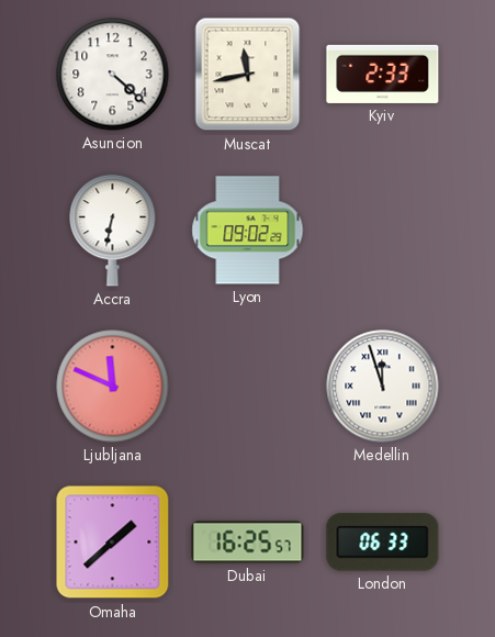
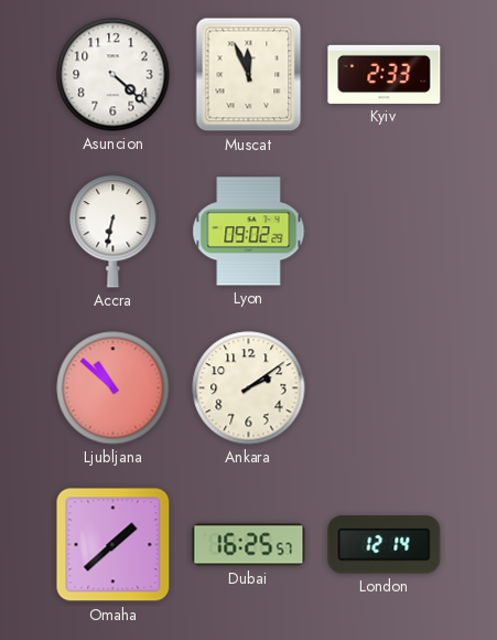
Muscat: 11:43 -> 11:56
Ljubljana: 11:49 -> 10:52
Ankara: none -> 2:09
Medellin: 11:57 -> none
London: 06:33 -> 12:14
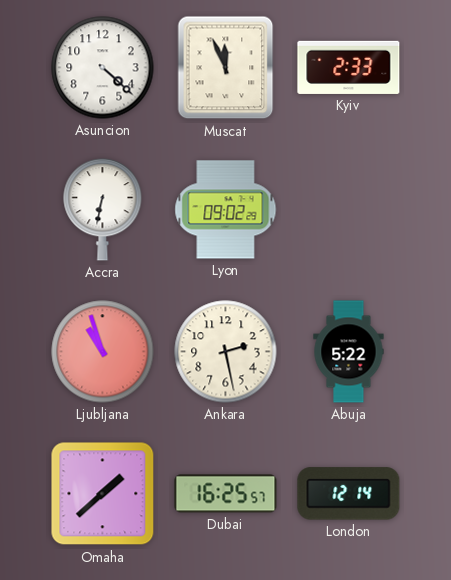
Ljubljana: 10:52 -> 10:57
Ankara: 2:09 -> 2:28
Abuja: none -> 5:22
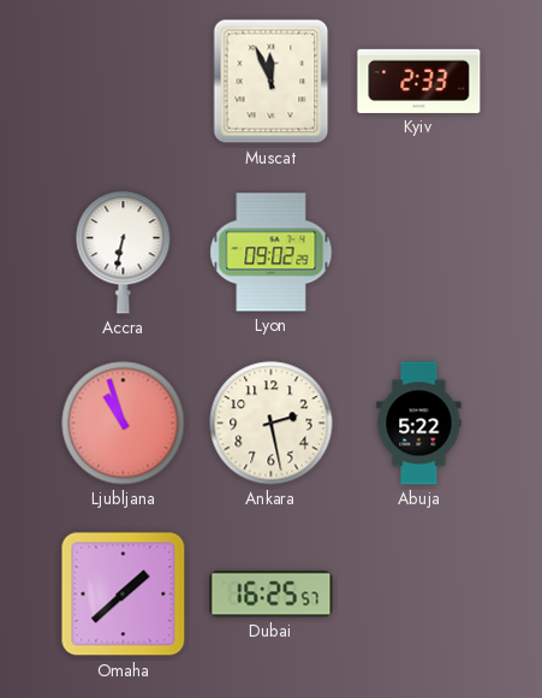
Asuncion: 4:22 -> none
London: 12:14 -> none
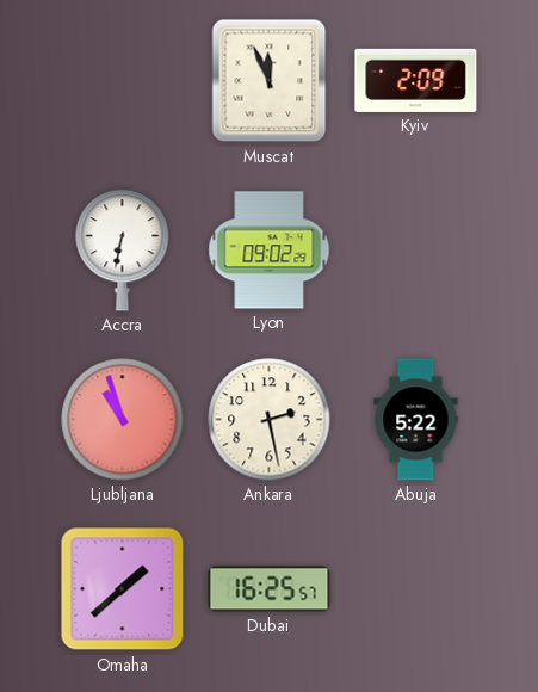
Kyiv: 2:33 -> 2:09
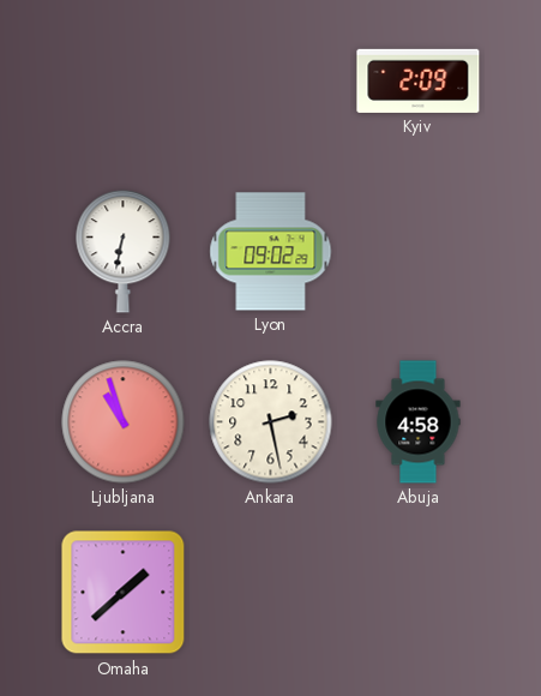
Muscat: 11:56 -> none
Abuja: 5:22 -> 4:58
Dubai: 16:25 -> none
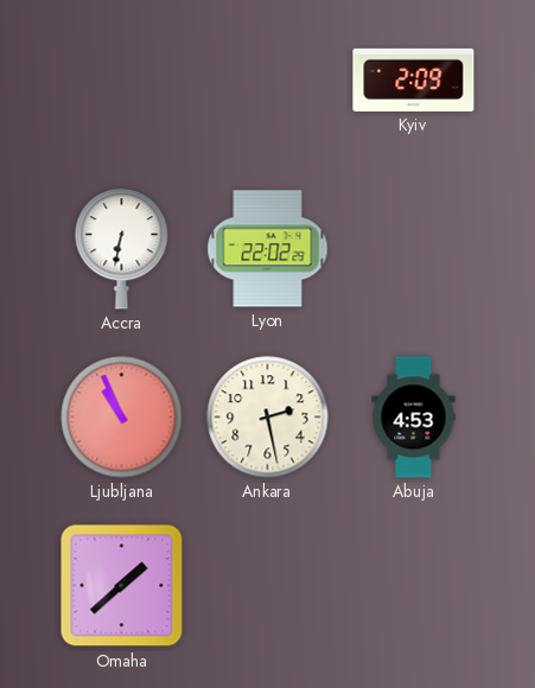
Lyon: 09:02 -> 22:02
Ljubljana: 10:57 -> 10:56
Abuja: 4:58 -> 4:53
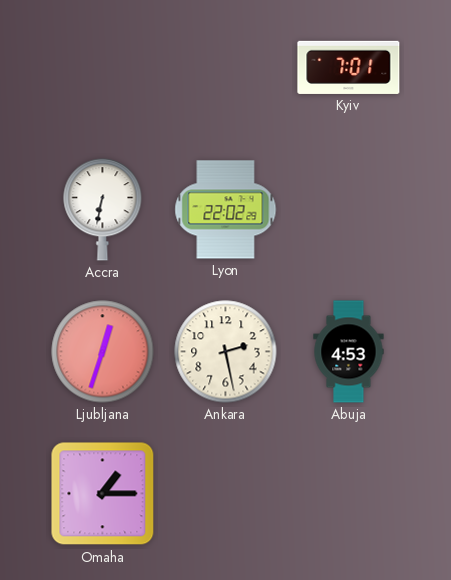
Kyiv: 2:09 -> 7:01
Ljubljana: 10:56 -> 12:33
Omaha: 1:38 -> 1:15
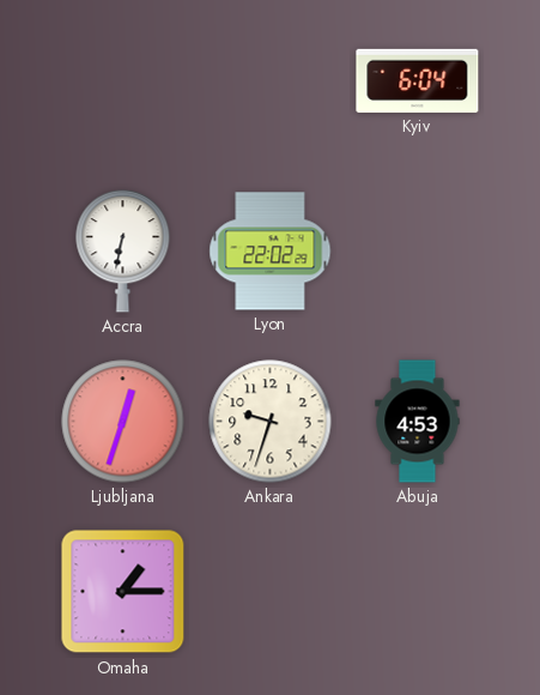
Kyiv: 7:01 -> 6:04
Ankara: 2:28 -> 9:33
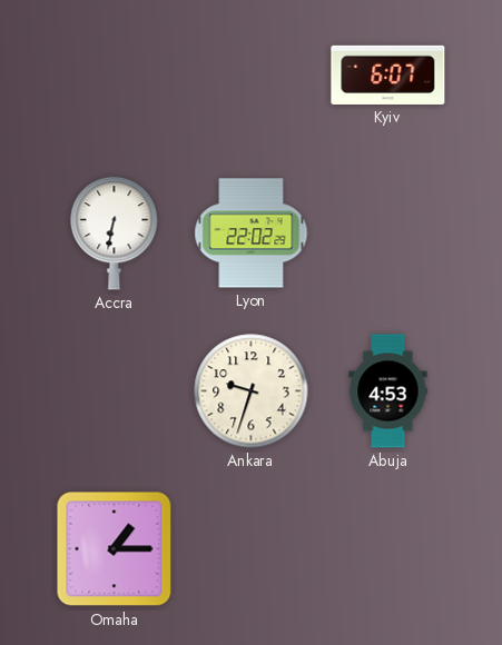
Kyiv: 6:04 -> 6:07
Ljubljana: 12:33 -> none
